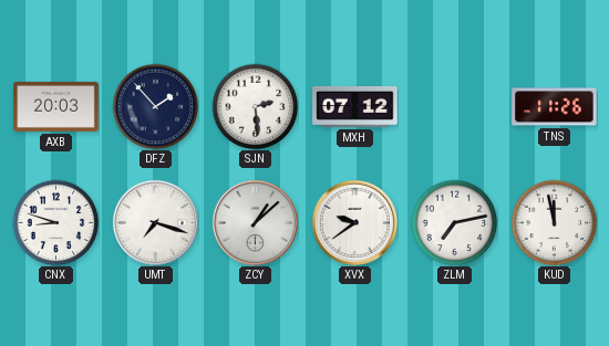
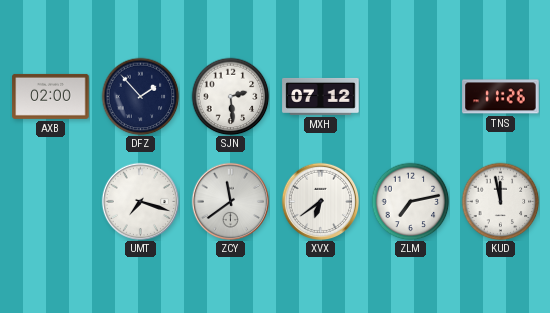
AXB: 20:03 -> 02:00
CNX: 8:48 -> none
ZCY: 1:08 -> 11:39
XVX: 9:39 -> 6:39
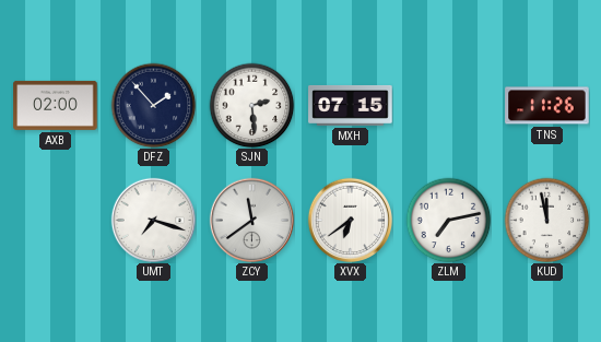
MXH: 07:12 -> 07:15
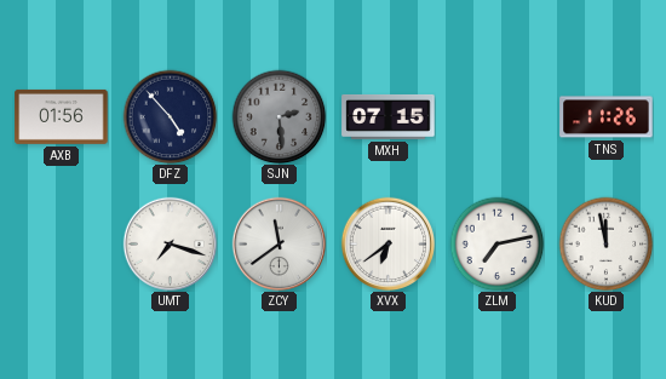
AXB: 02:00 -> 01:56
DFZ: 1:53 -> 4:53
SJN dial: white -> grey
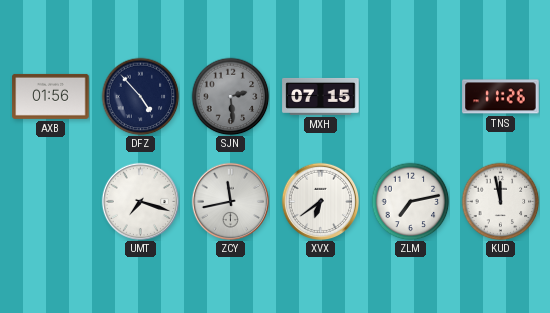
ZCY: 11:39 -> 11:43
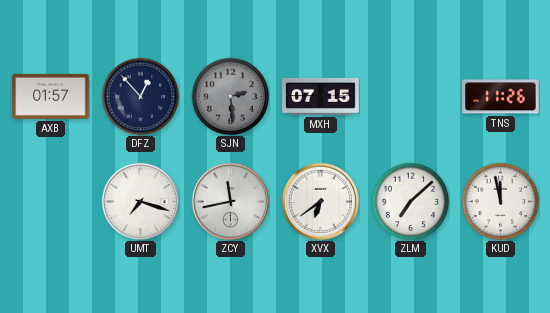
AXB: 01:56 -> 01:57
DFZ: 4:53 -> 12:53
ZLM: 7:13 -> 7:08
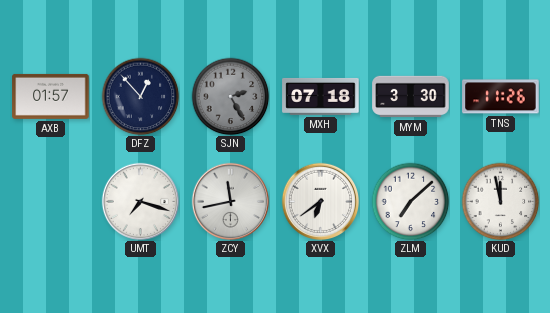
SJN: 2:29 -> 2:25
MXH: 07:15 -> 07:18
MYM: none -> 3:30
